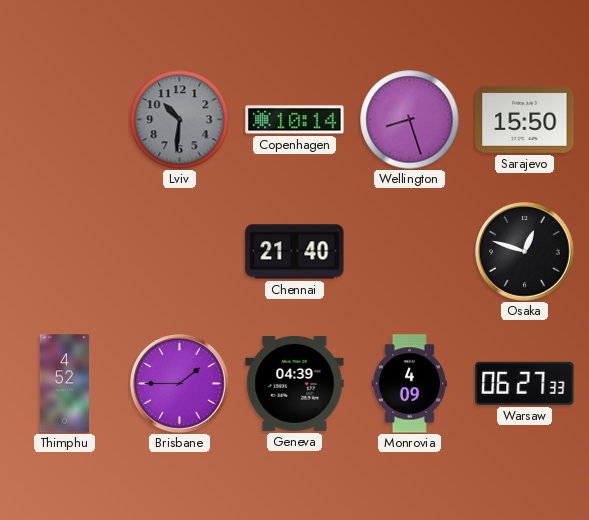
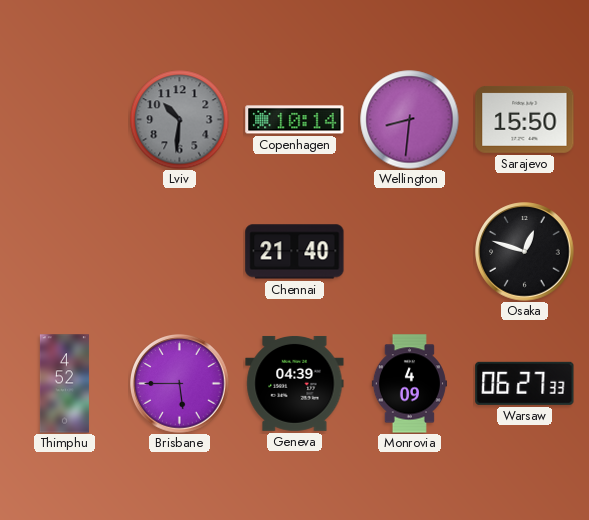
Wellington: 8:27 -> 8:31
Brisbane: 1:45 -> 5:45
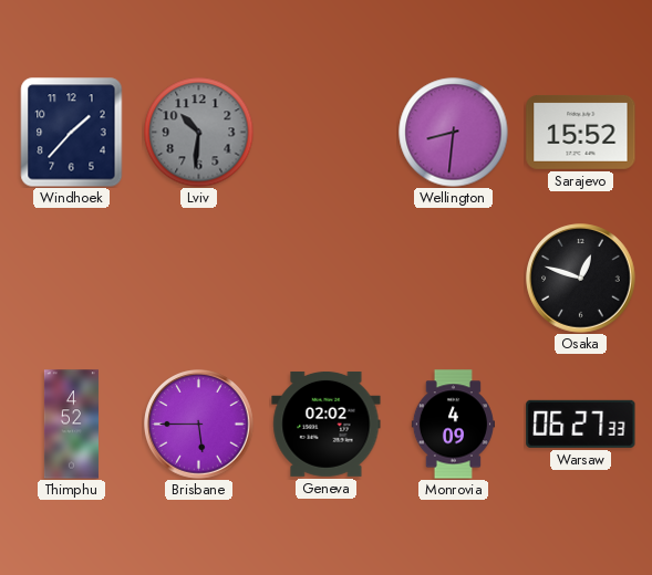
Windhoek: none -> 1:37
Copenhagen: 10:14 -> none
Sarajevo: 15:50 -> 15:52
Chennai: 21:40 -> none
Geneva: 04:39 -> 02:02
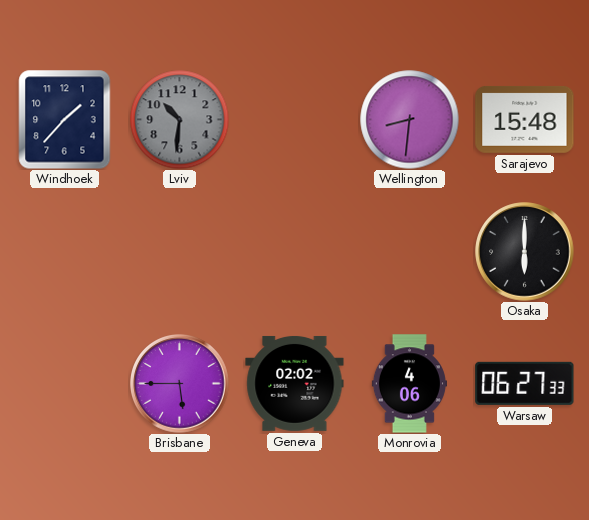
Sarajevo: 15:52 -> 15:48
Osaka: 12:48 -> 6:00
Thimphu: 4:52 -> none
Monrovia: 4:09 -> 4:06
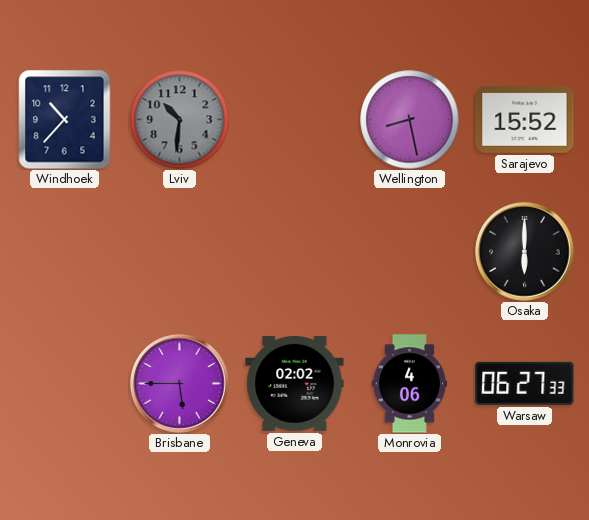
Windhoek: 1:37 -> 10:37
Wellington: 8:31 -> 8:28
Sarajevo: 15:48 -> 15:52
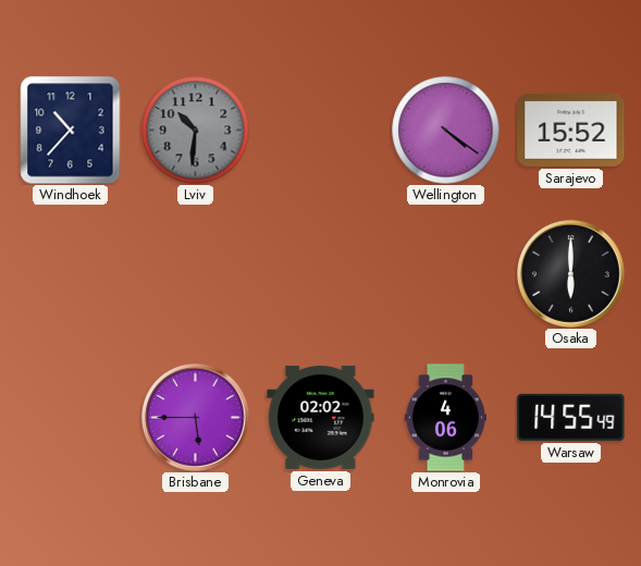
Wellington: 8:28 -> 4:21
Warsaw: 06:27 -> 14:55
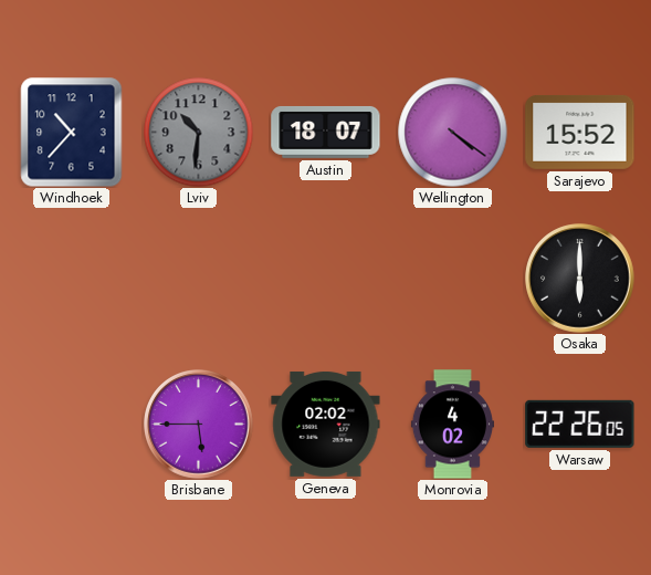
Austin: none -> 18:07
Monrovia: 4:06 -> 4:02
Warsaw: 14:55 -> 22:26
